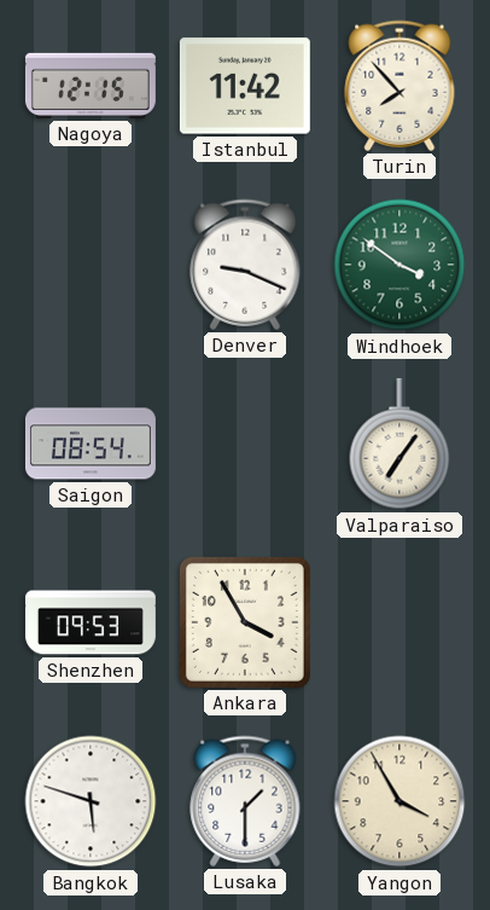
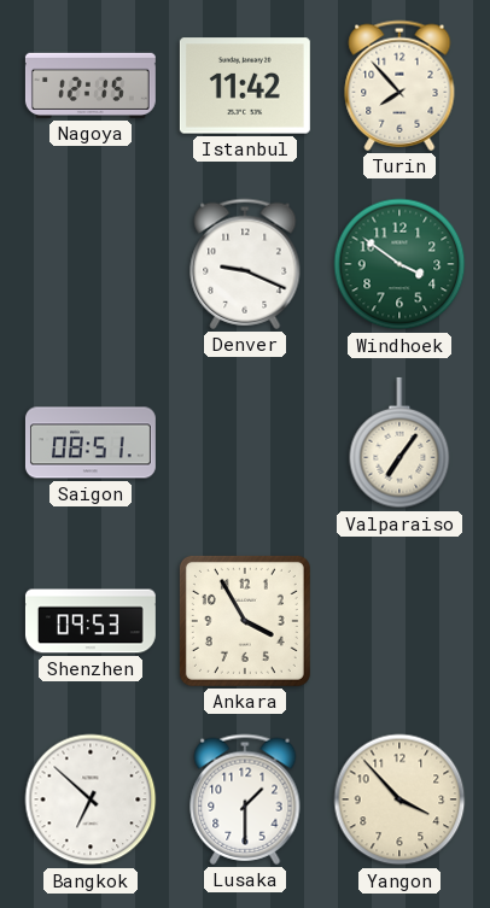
Saigon: 08:54 -> 08:51
Bangkok: 5:48 -> 6:52
Yangon: 3:55 -> 3:53
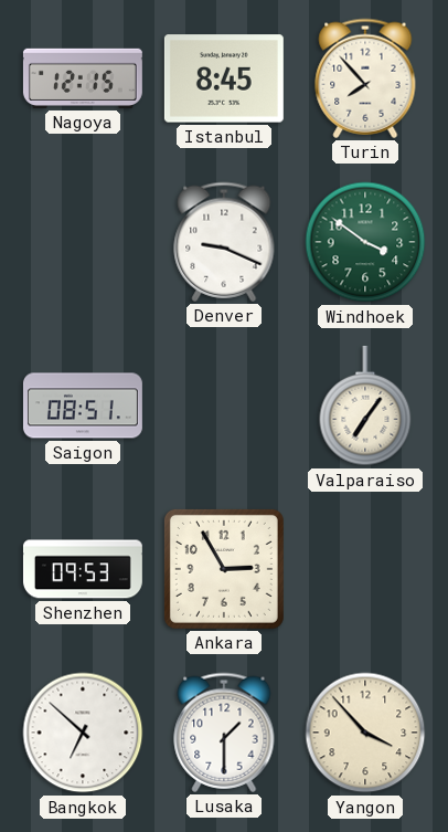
Istanbul: 11:42 -> 8:45
Ankara: 3:55 -> 2:55
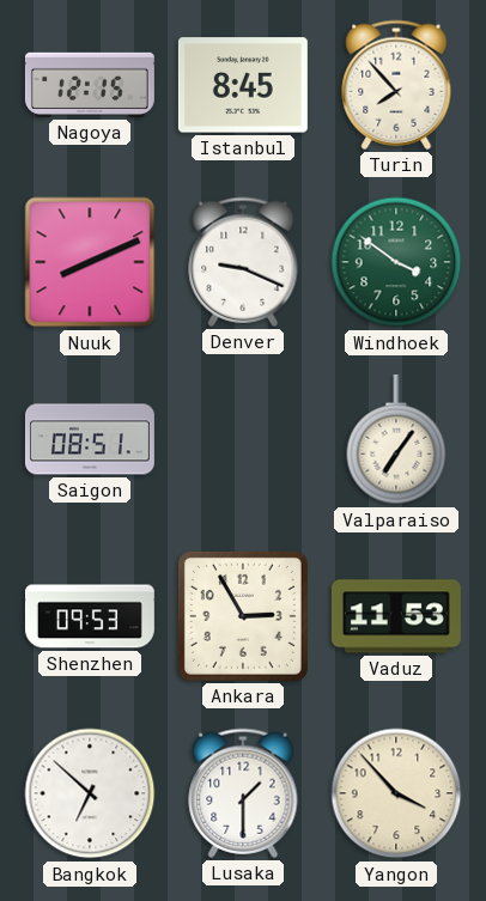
Nuuk: none -> 8:11
Vaduz: none -> 11:53
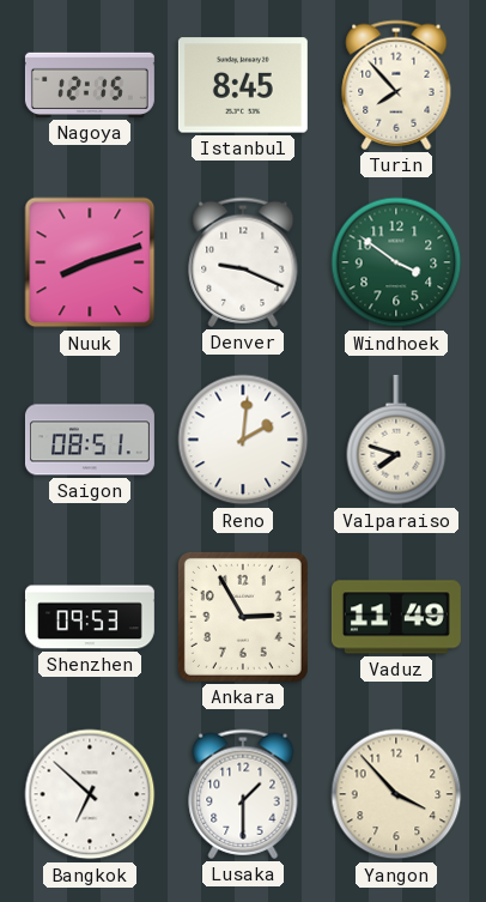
Nuuk: 8:11 -> 8:12
Reno: none -> 2:01
Valparaiso: 7:06 -> 7:48
Vaduz: 11:53 -> 11:49
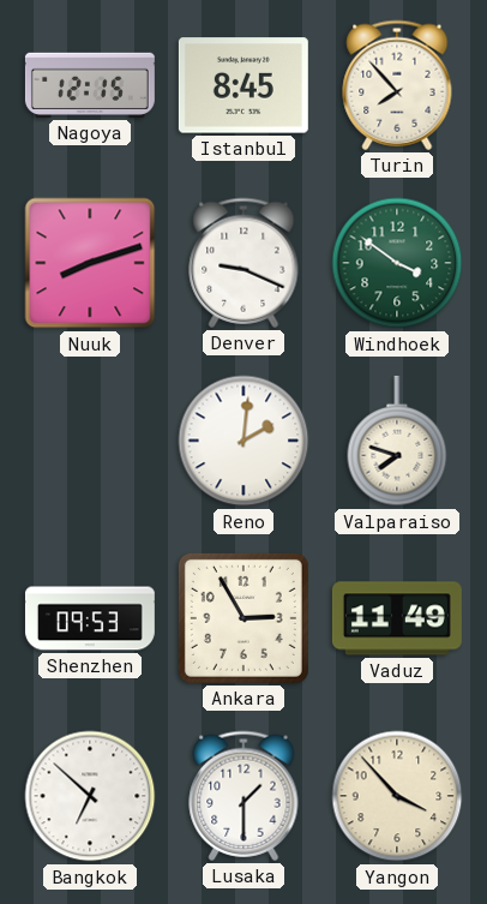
Saigon: 08:51 -> none
